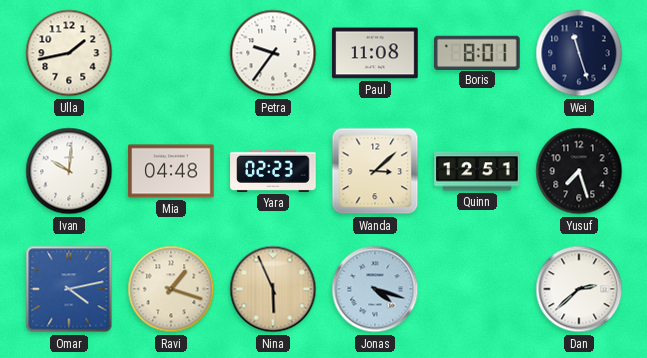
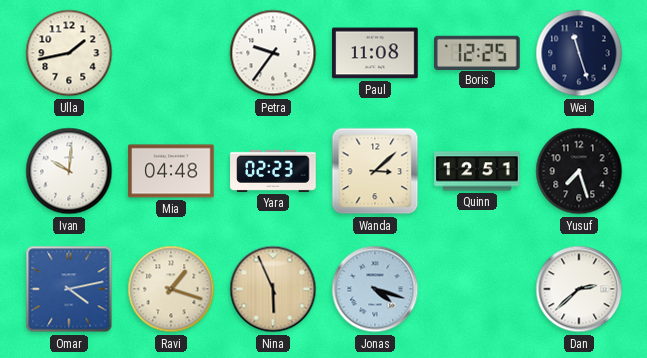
Boris: 8:01 -> 12:25
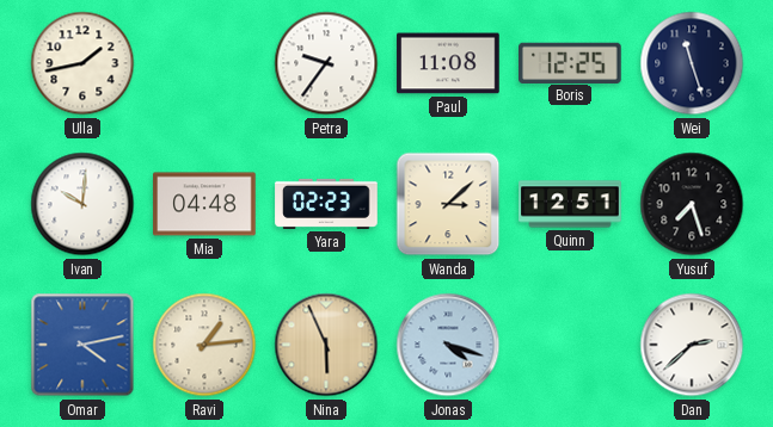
Ravi: 1:18 -> 1:14
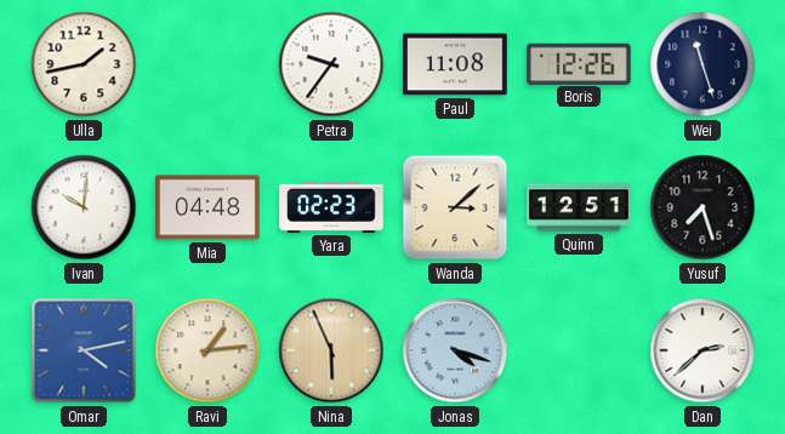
Boris: 12:25 -> 12:26
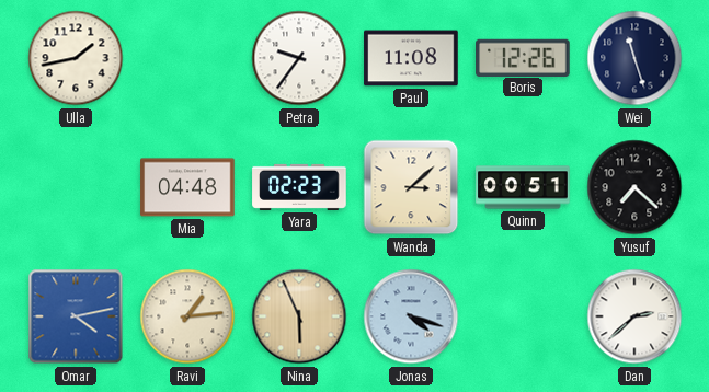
Ivan: 10:01 -> none
Quinn: 12:51 -> 00:51
Yusuf: 7:27 -> 7:22
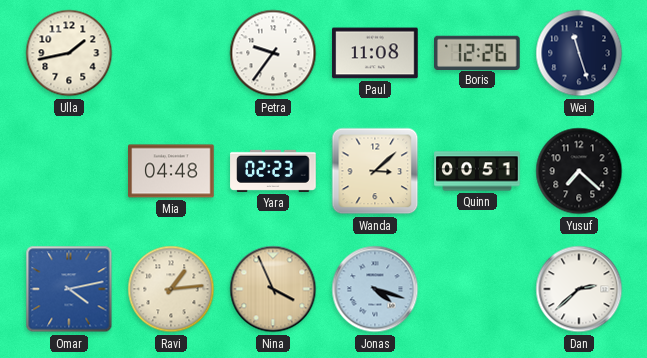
Nina: 5:56 -> 3:56
